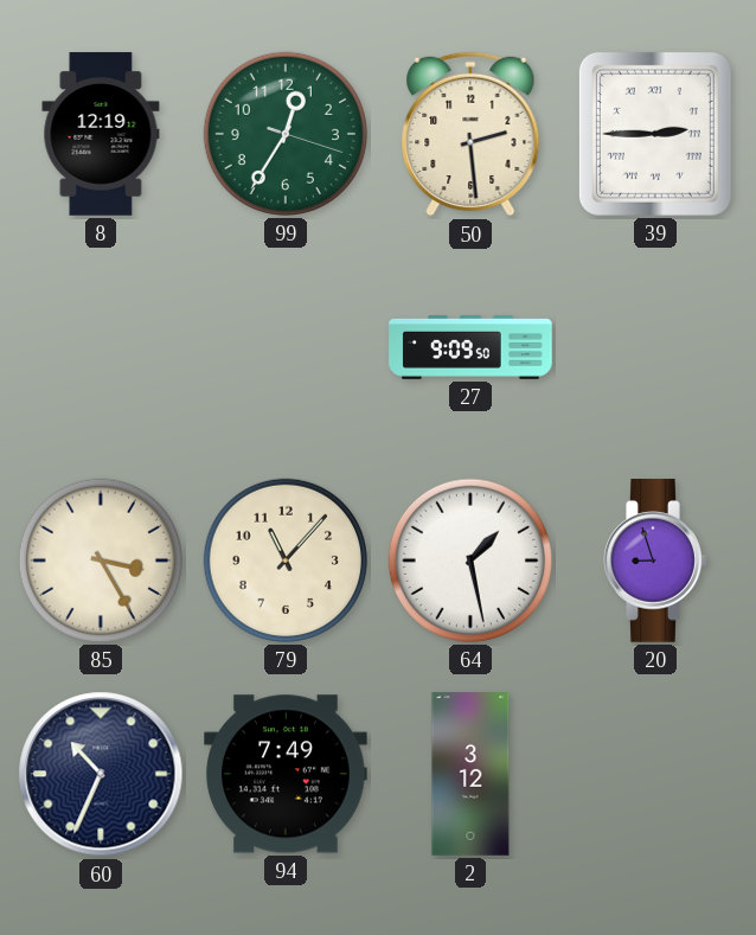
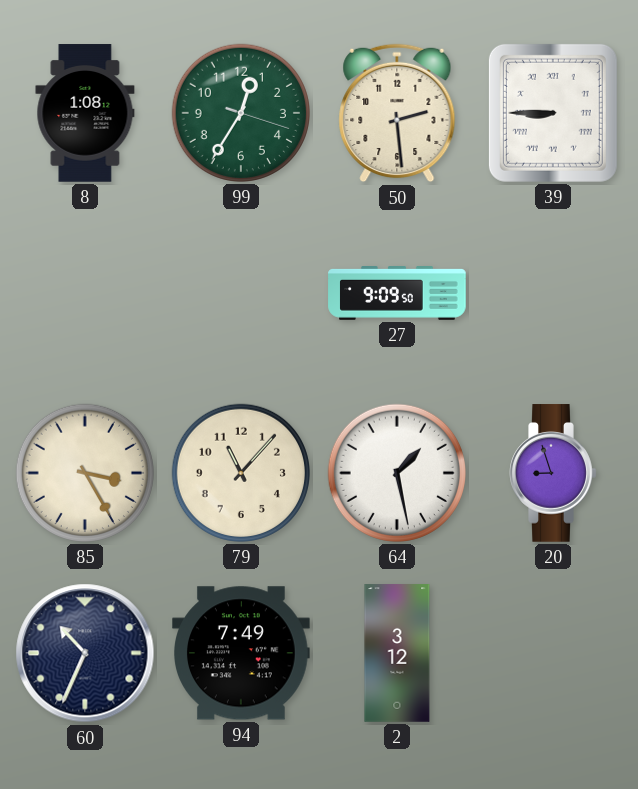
8: 12:19 -> 1:08
39: 2:45 -> 8:45
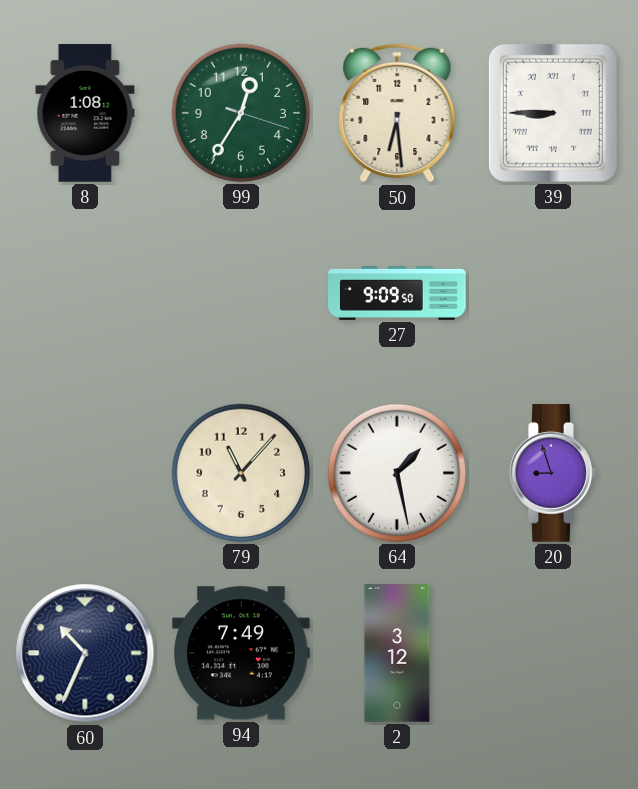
50: 2:29 -> 6:29
85: 3:25 -> none
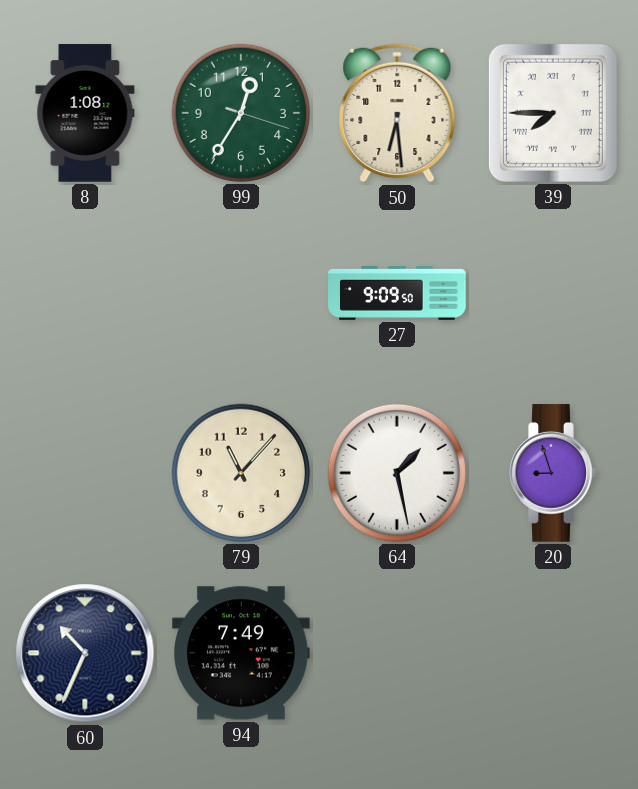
39: 8:45 -> 7:45
2: 3:12 -> none
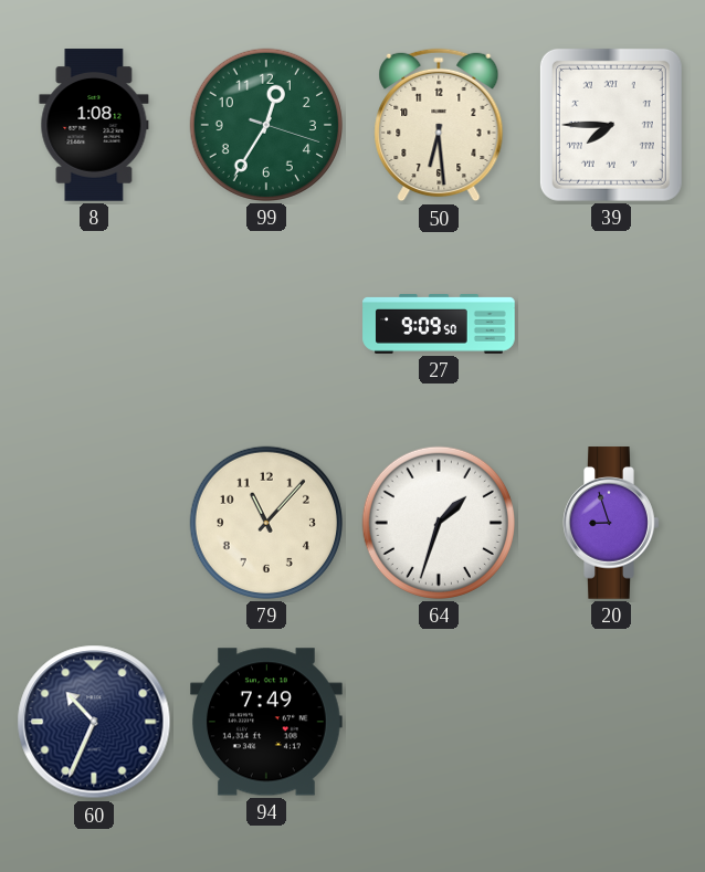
64: 1:28 -> 1:33
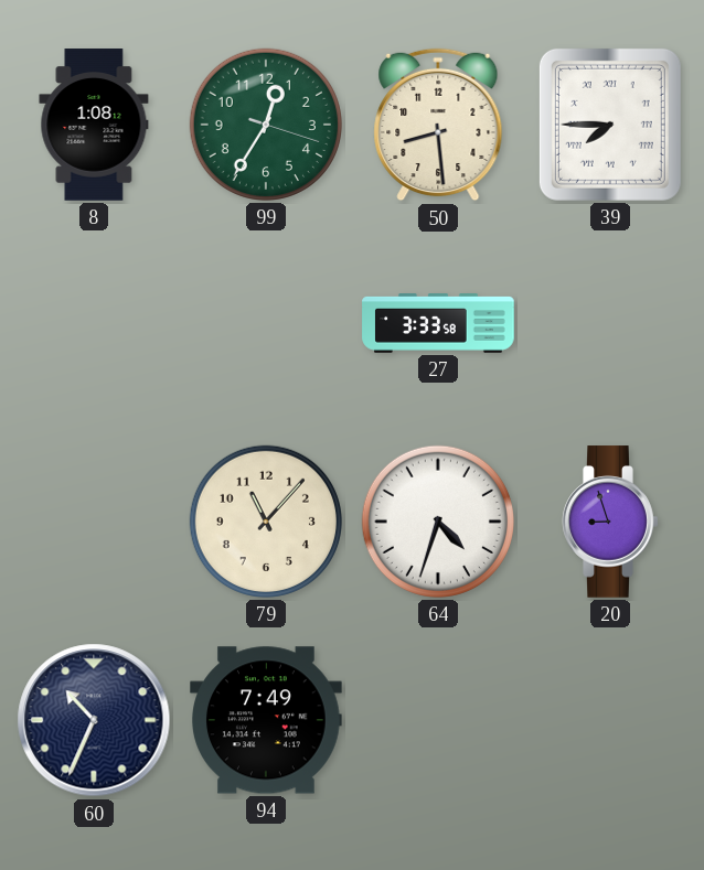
50: 6:29 -> 8:29
27: 9:09 -> 3:33
64: 1:33 -> 4:33
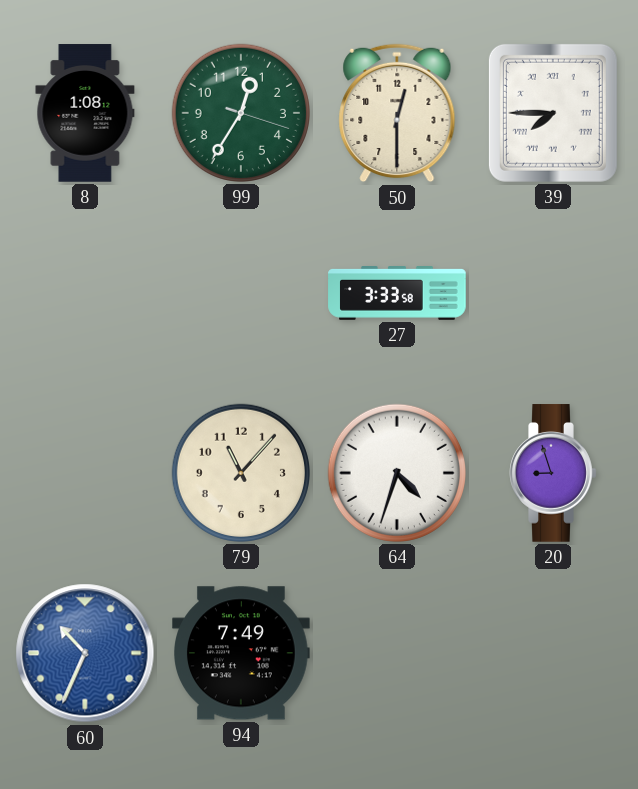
50: 8:29 -> 12:30
60 dial: navy -> blue
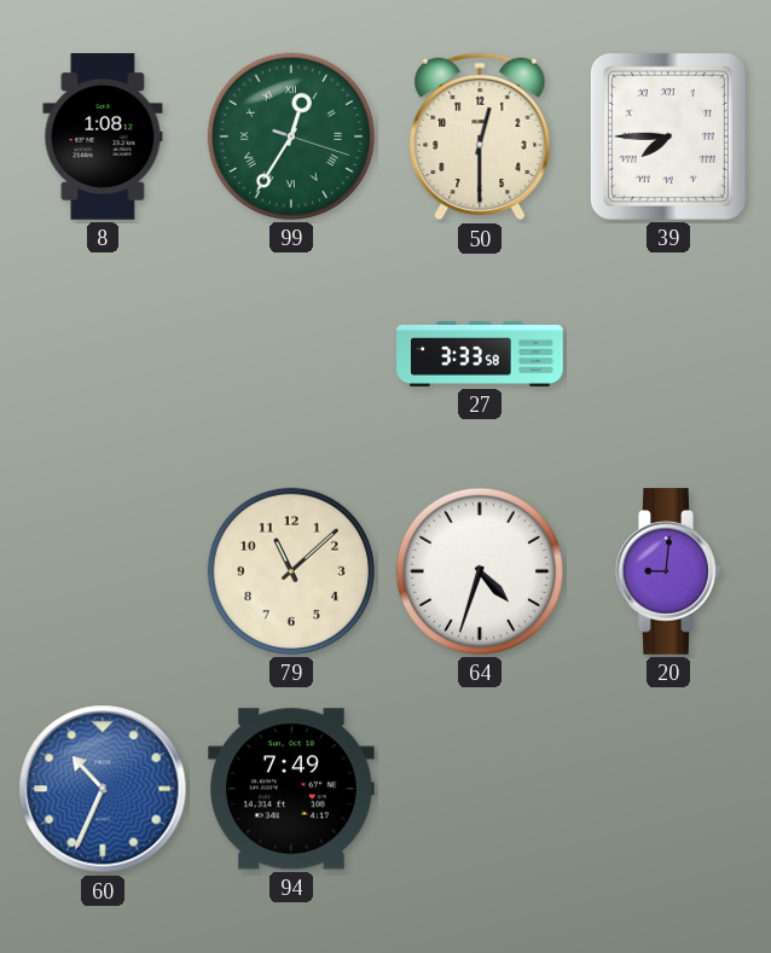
99 numerals: Arabic -> Roman
79: 11:07 -> 11:08
20: 8:57 -> 9:01
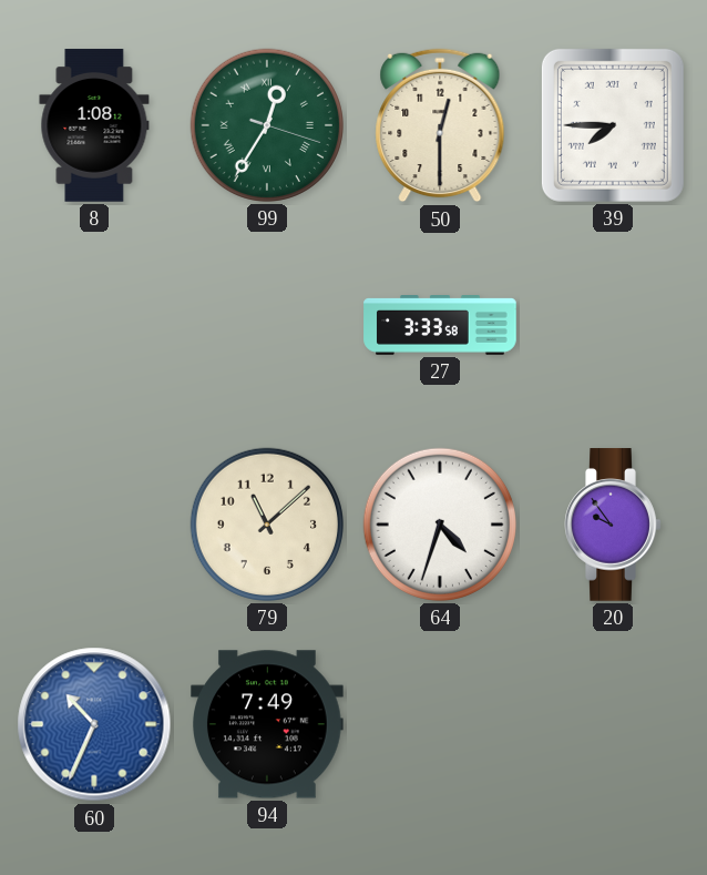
20: 9:01 -> 9:54
